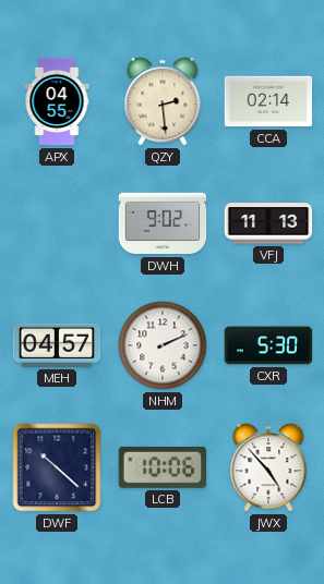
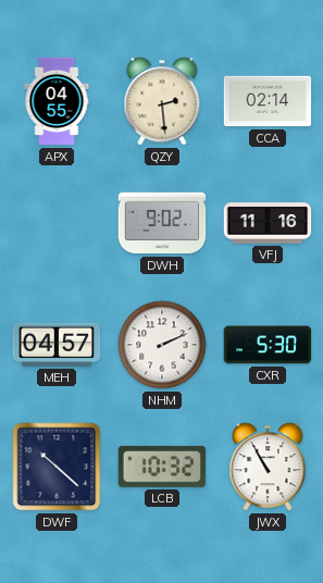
VFJ: 11:13 -> 11:16
LCB: 10:06 -> 10:32
JWX: 4:53 -> 10:55
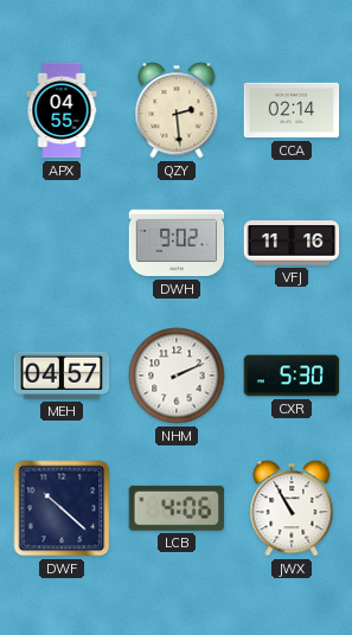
LCB: 10:32 -> 4:06
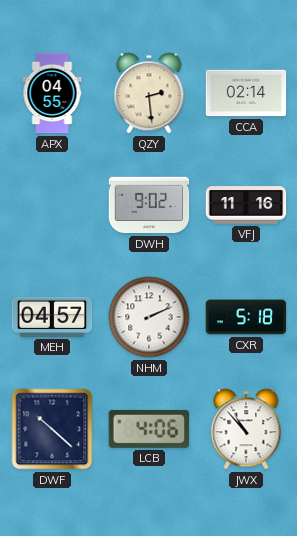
CXR: 5:30 -> 5:18
JWX: 10:55 -> 10:53
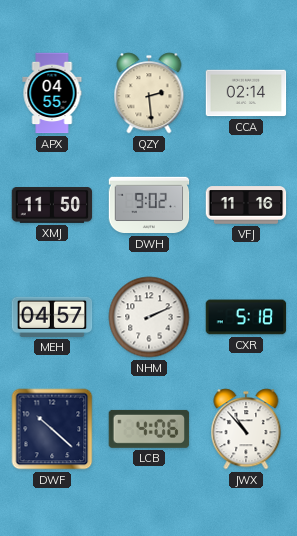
XMJ: none -> 11:50
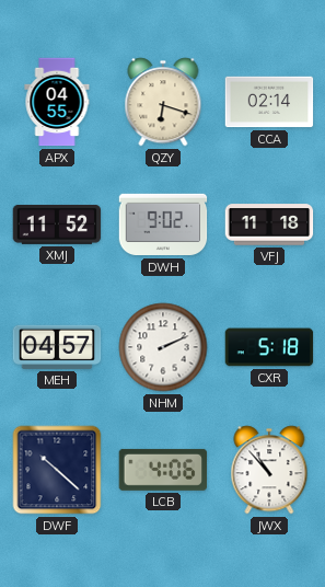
QZY: 2:29 -> 6:18
XMJ: 11:50 -> 11:52
VFJ: 11:16 -> 11:18
